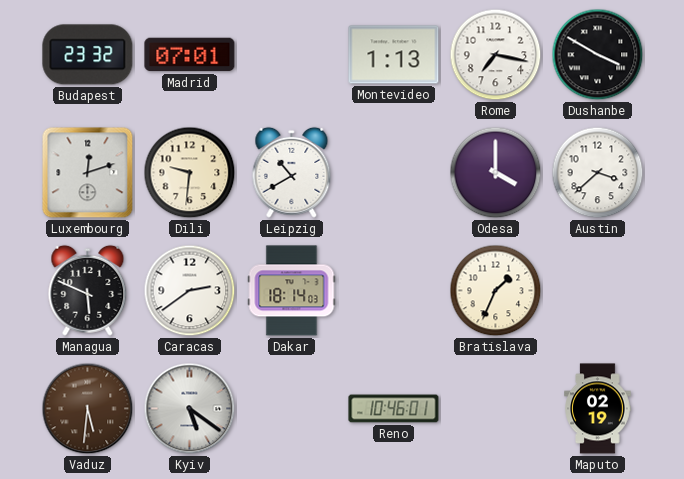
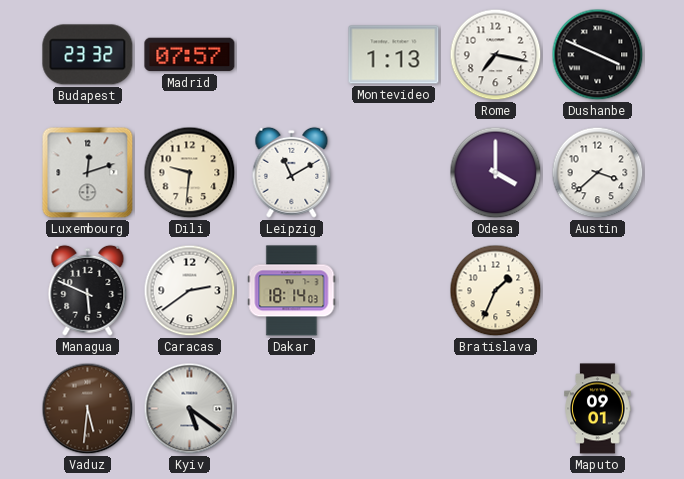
Madrid: 07:01 -> 07:57
Dushanbe: 3:50 -> 3:49
Leipzig: 10:40 -> 11:10
Reno: 10:46 -> none
Maputo: 02:19 -> 09:01
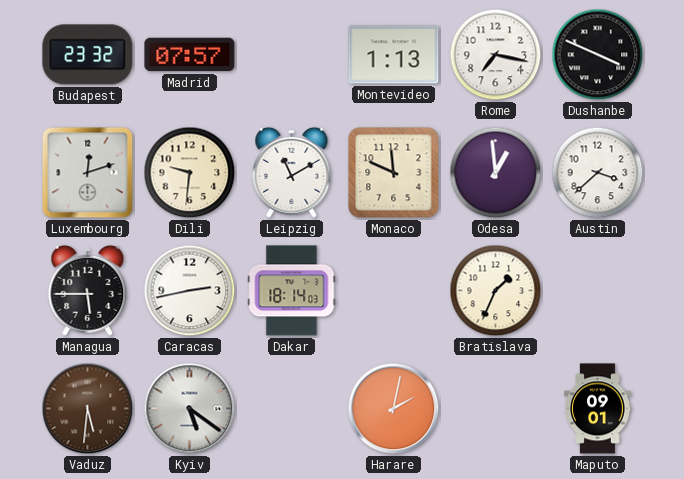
Monaco: none -> 11:49
Odesa: 4:00 -> 12:59
Managua: 5:49 -> 5:45
Caracas: 2:39 -> 2:43
Harare: none -> 2:02
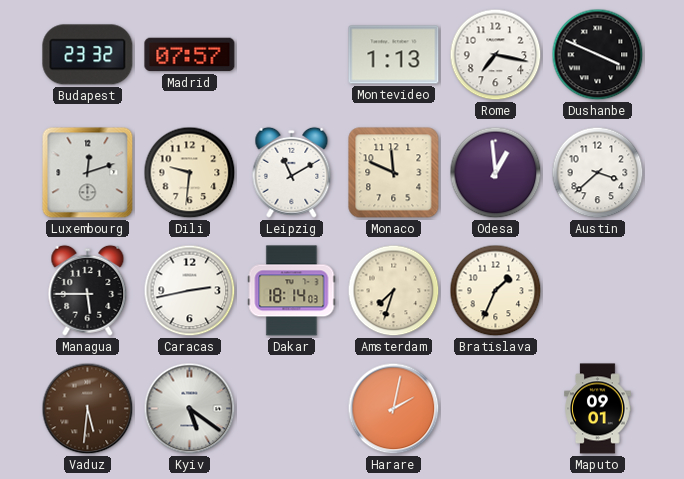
Amsterdam: none -> 7:33
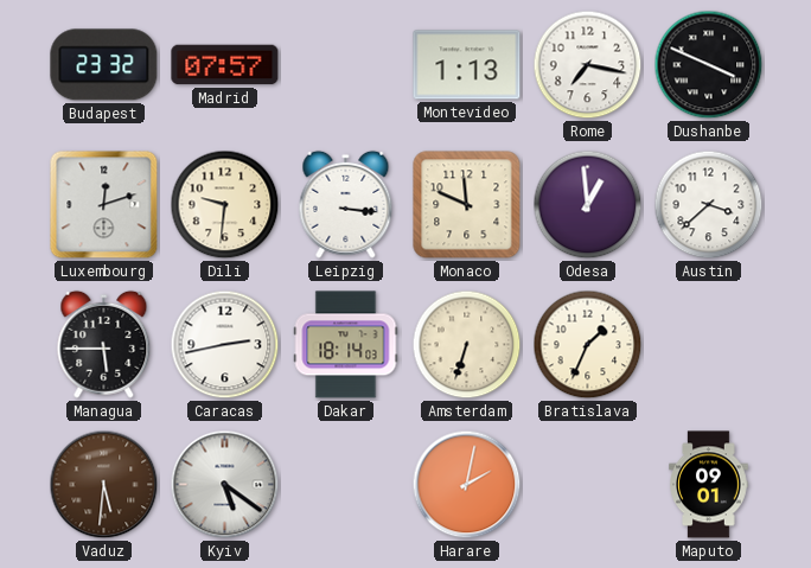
Leipzig: 11:10 -> 3:16
Amsterdam: 7:33 -> 6:33
